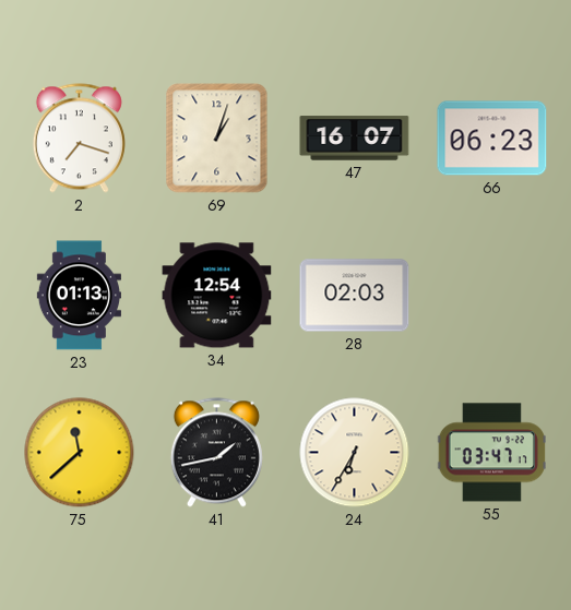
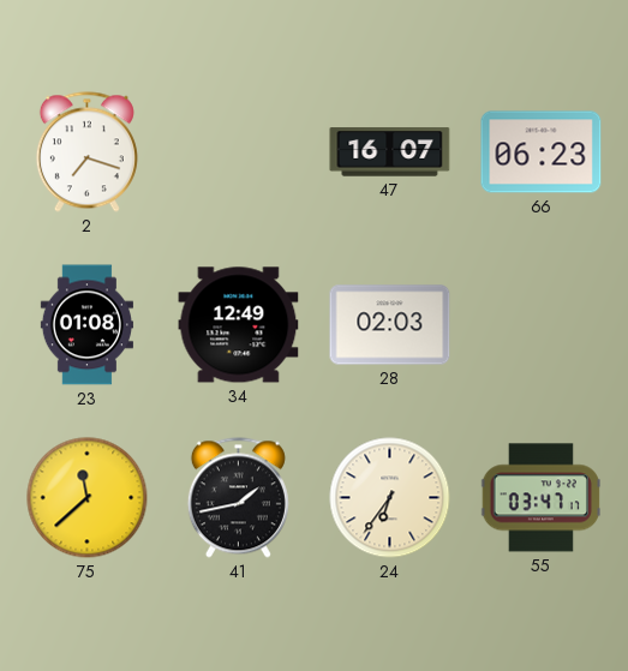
69: 1:03 -> none
23: 01:13 -> 01:08
34: 12:54 -> 12:49
24: 6:35 -> 6:36
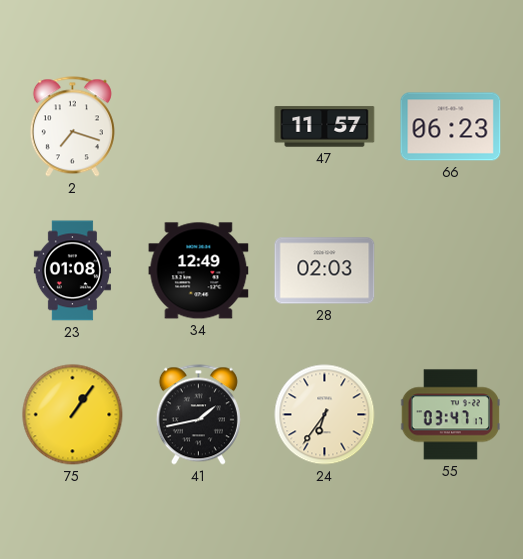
47: 16:07 -> 11:57
75: 11:38 -> 1:06
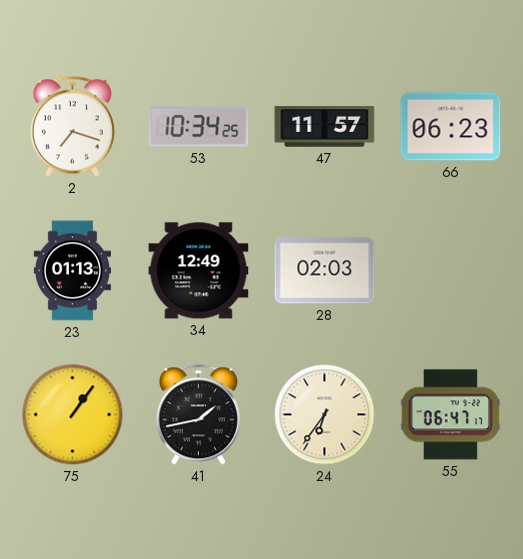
53: none -> 10:34
23: 01:08 -> 01:13
55: 03:47 -> 06:47
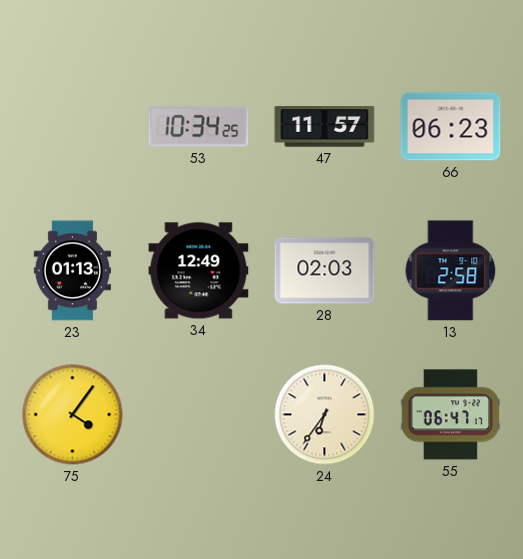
2: 7:18 -> none
13: none -> 2:58
75: 1:06 -> 4:06
41: 1:43 -> none
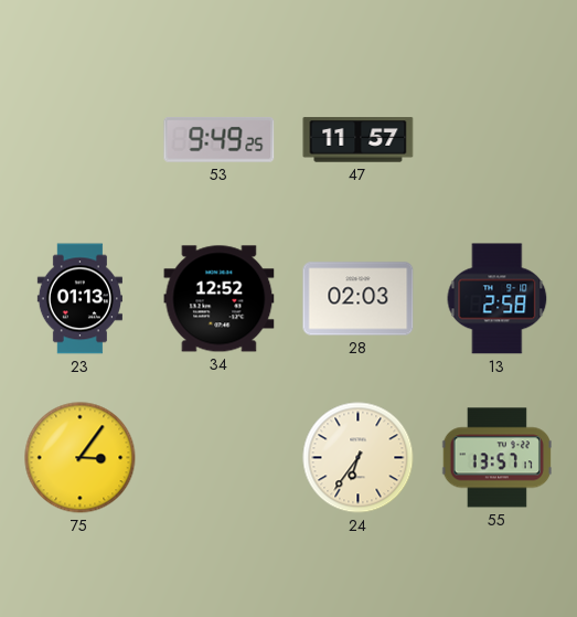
53: 10:34 -> 9:49
66: 06:23 -> none
34: 12:49 -> 12:52
75: 4:06 -> 3:06
55: 06:47 -> 13:57
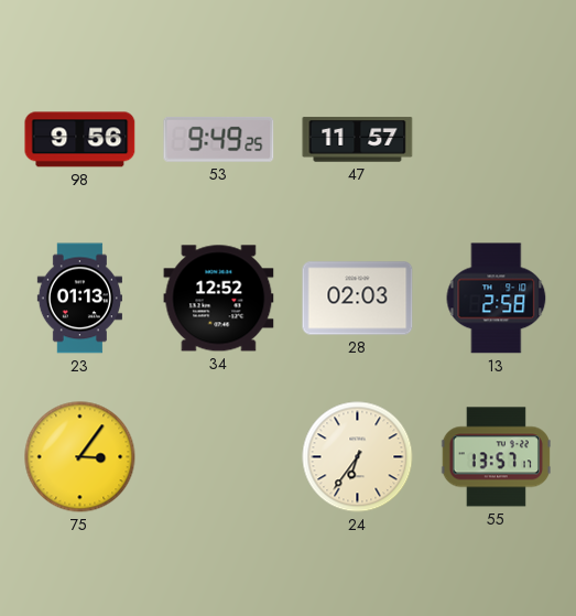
98: none -> 9:56
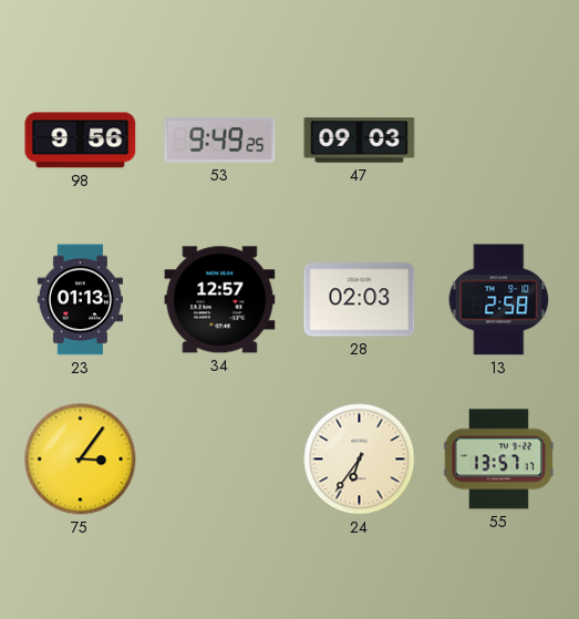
47: 11:57 -> 09:03
34: 12:52 -> 12:57
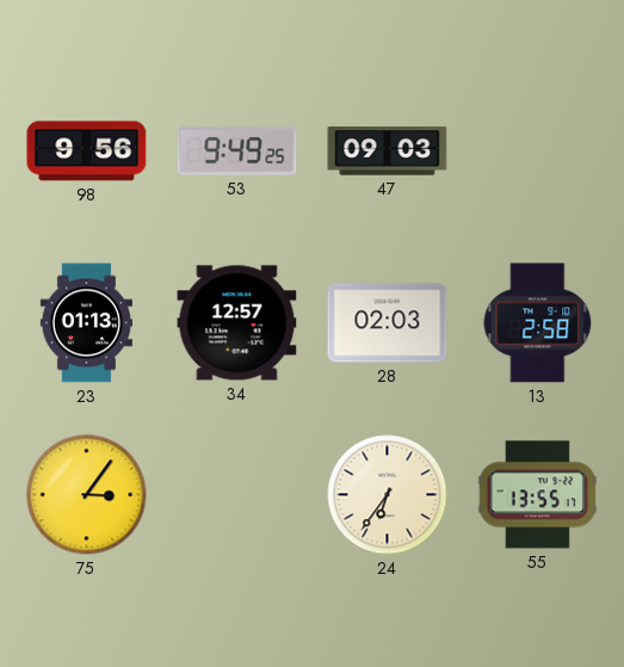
55: 13:57 -> 13:55
